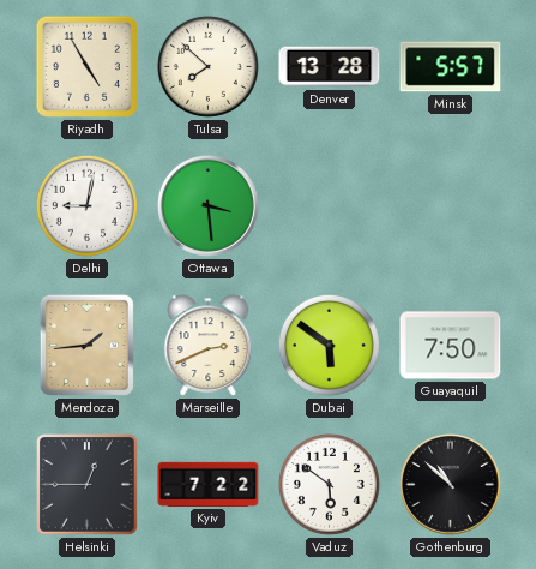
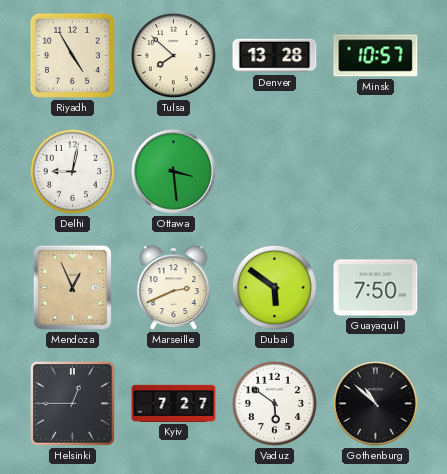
Minsk: 5:57 -> 10:57
Mendoza: 1:44 -> 12:56
Kyiv: 7:22 -> 7:27
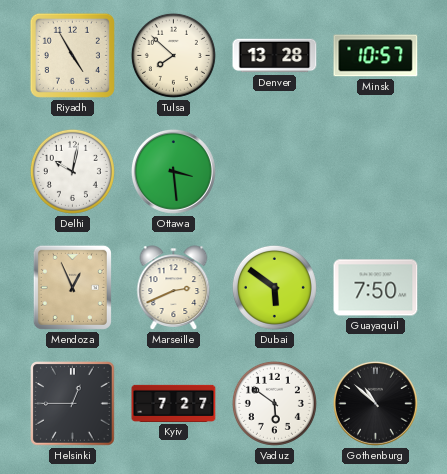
Delhi: 9:02 -> 10:02
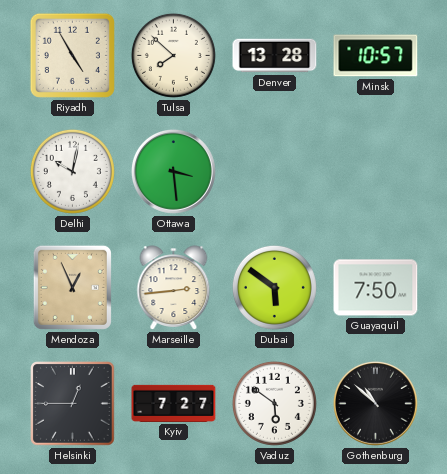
Marseille: 2:41 -> 2:44
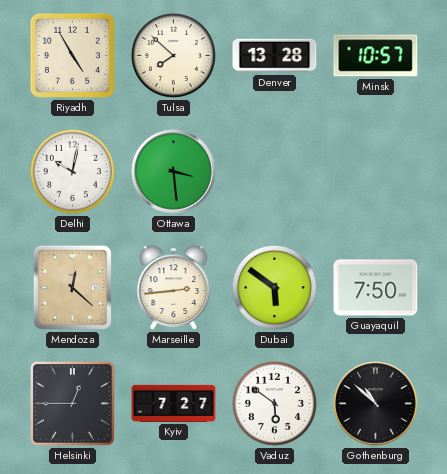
Mendoza: 12:56 -> 12:22
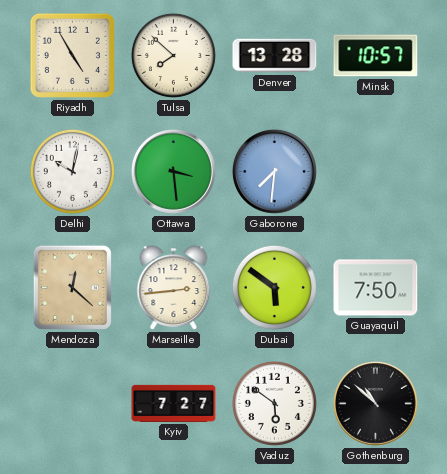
Gaborone: none -> 7:31
Helsinki: 12:45 -> none
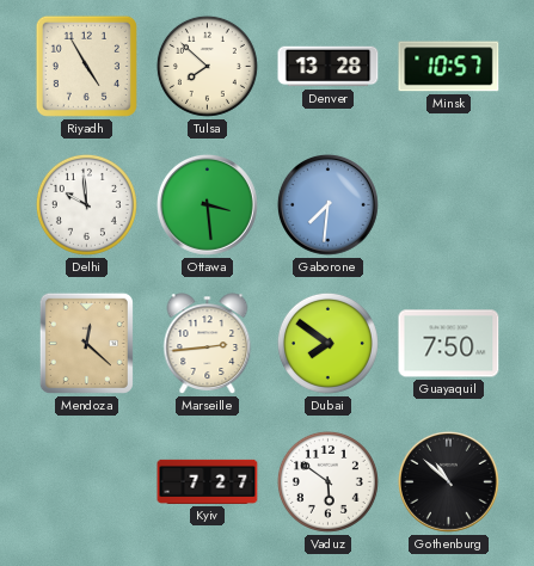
Delhi: 10:02 -> 9:59
Dubai: 5:51 -> 7:51
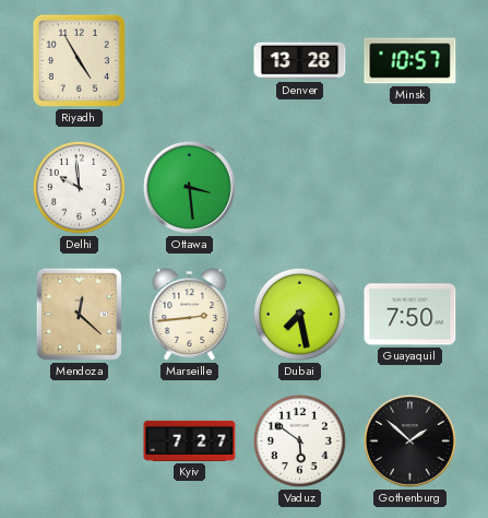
Tulsa: 7:52 -> none
Gaborone: 7:31 -> none
Dubai: 7:51 -> 7:28
Gothenburg: 10:52 -> 1:52
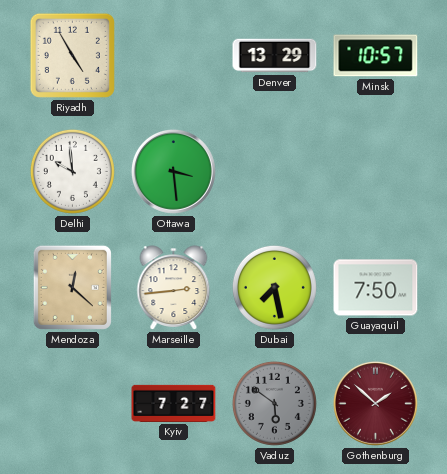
Denver: 13:28 -> 13:29
Vaduz dial: white -> grey
Gothenburg dial: black -> burgundy
